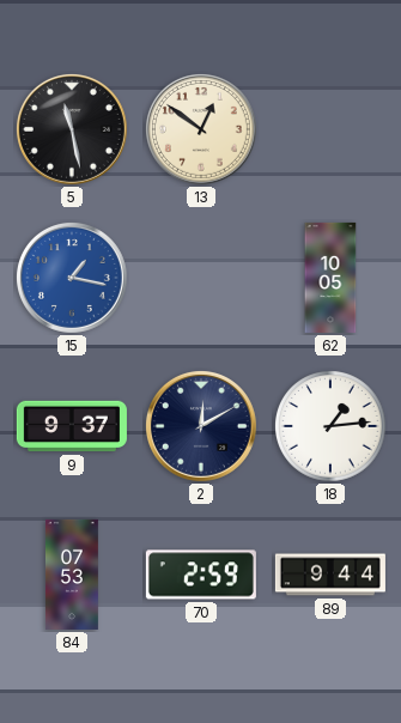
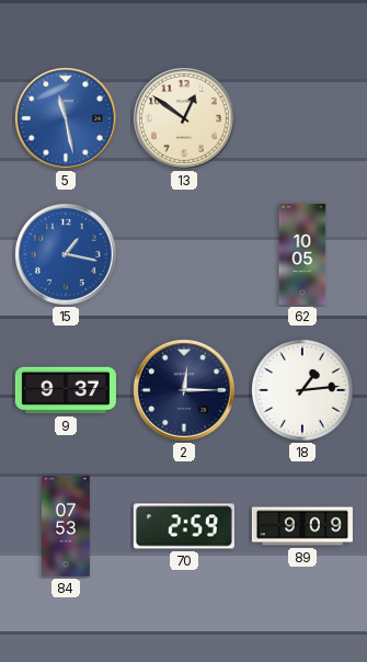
5 dial: black -> blue
2: 12:10 -> 12:15
89: 9:44 -> 9:09
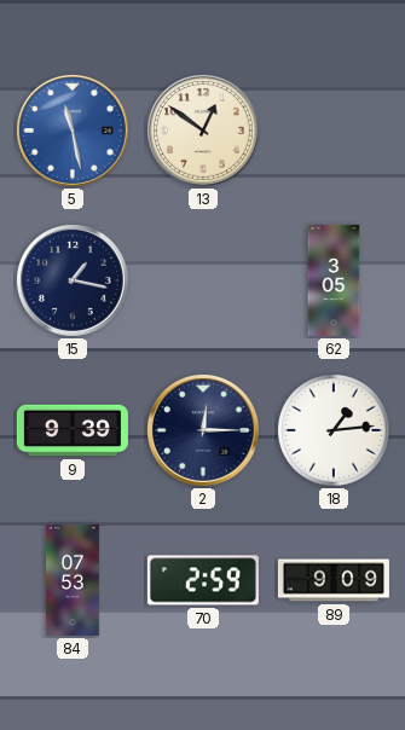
15 dial: blue -> navy
62: 10:05 -> 3:05
9: 9:37 -> 9:39
